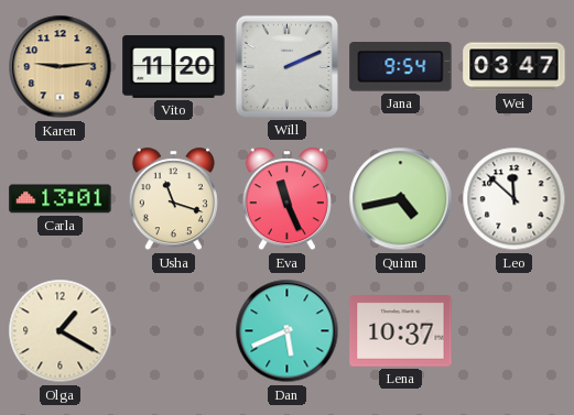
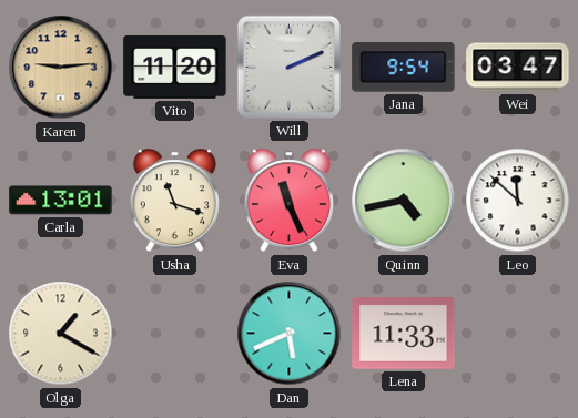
Lena: 10:37 -> 11:33
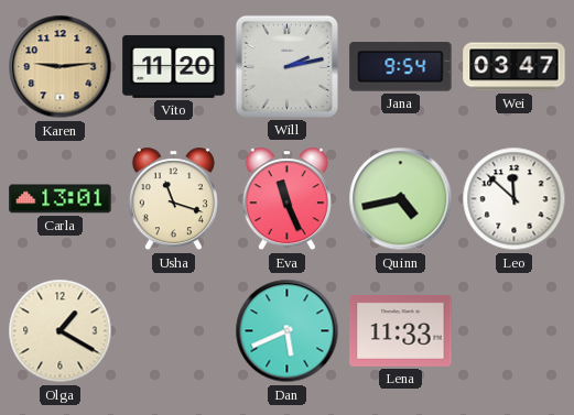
Will: 2:11 -> 2:13
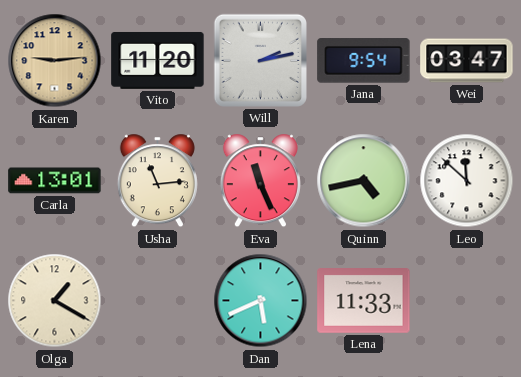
Usha: 11:18 -> 11:14
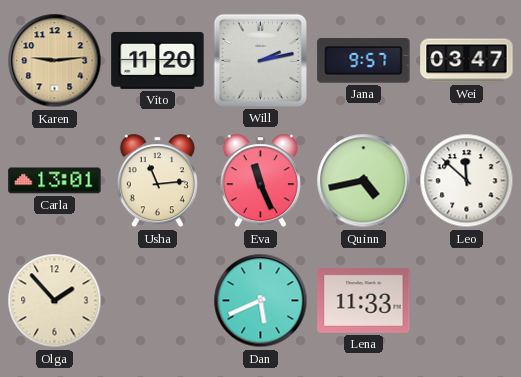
Jana: 9:54 -> 9:57
Olga: 1:20 -> 1:53
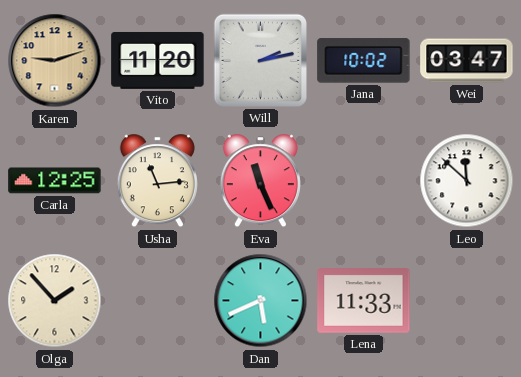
Karen: 9:14 -> 9:12
Jana: 9:57 -> 10:02
Carla: 13:01 -> 12:25
Quinn: 4:43 -> none
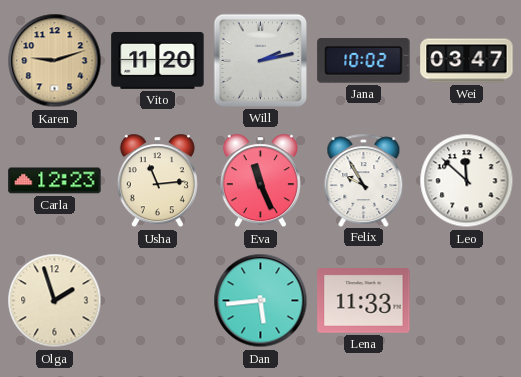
Carla: 12:25 -> 12:23
Felix: none -> 9:55
Olga: 1:53 -> 1:57
Dan: 5:41 -> 5:44
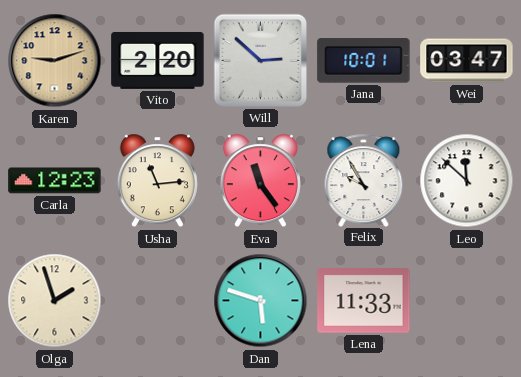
Vito: 11:20 -> 2:20
Will: 2:13 -> 2:52
Jana: 10:02 -> 10:01
Eva: 11:26 -> 11:24
Dan: 5:44 -> 5:48
